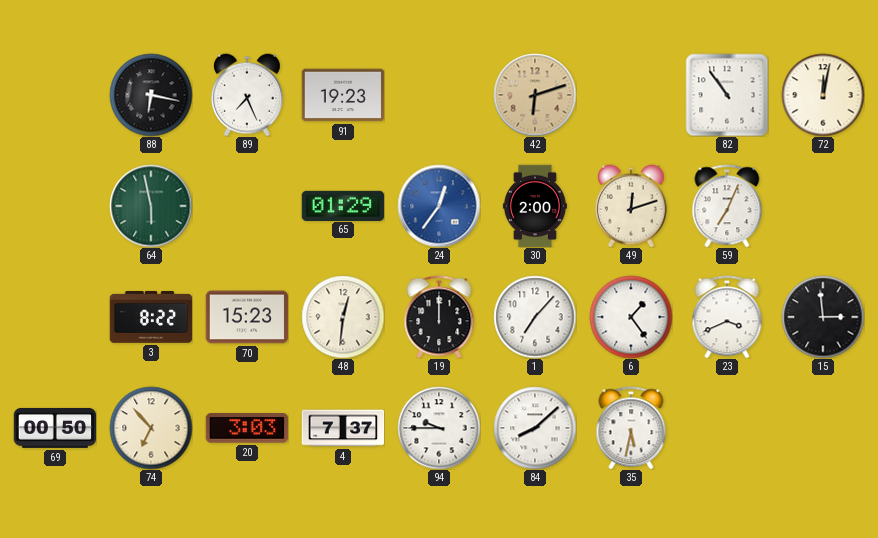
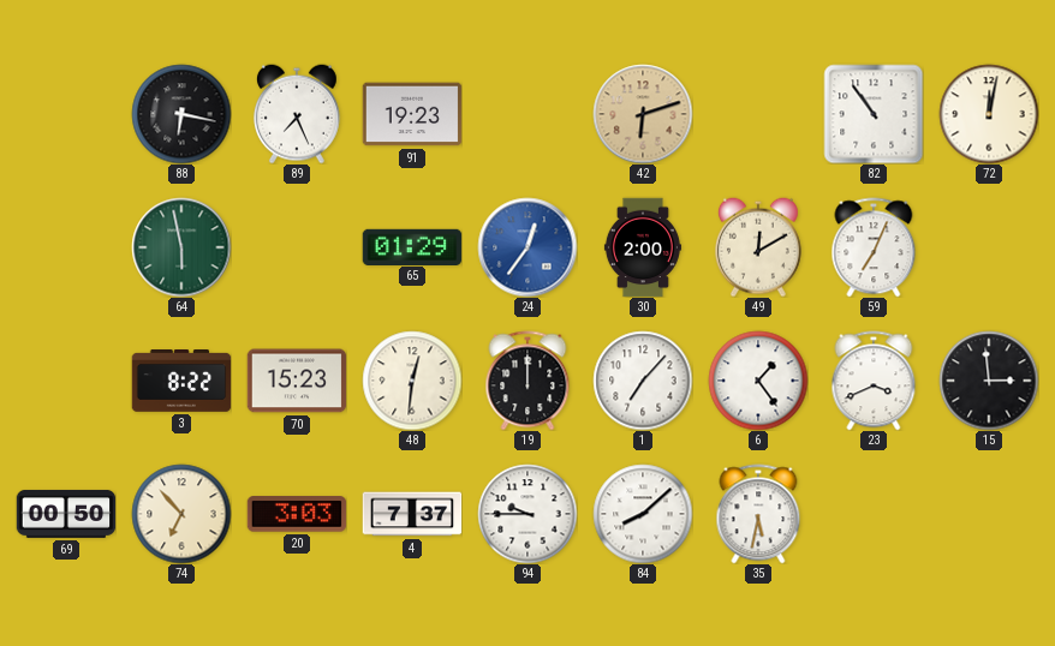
49: 12:12 -> 12:10
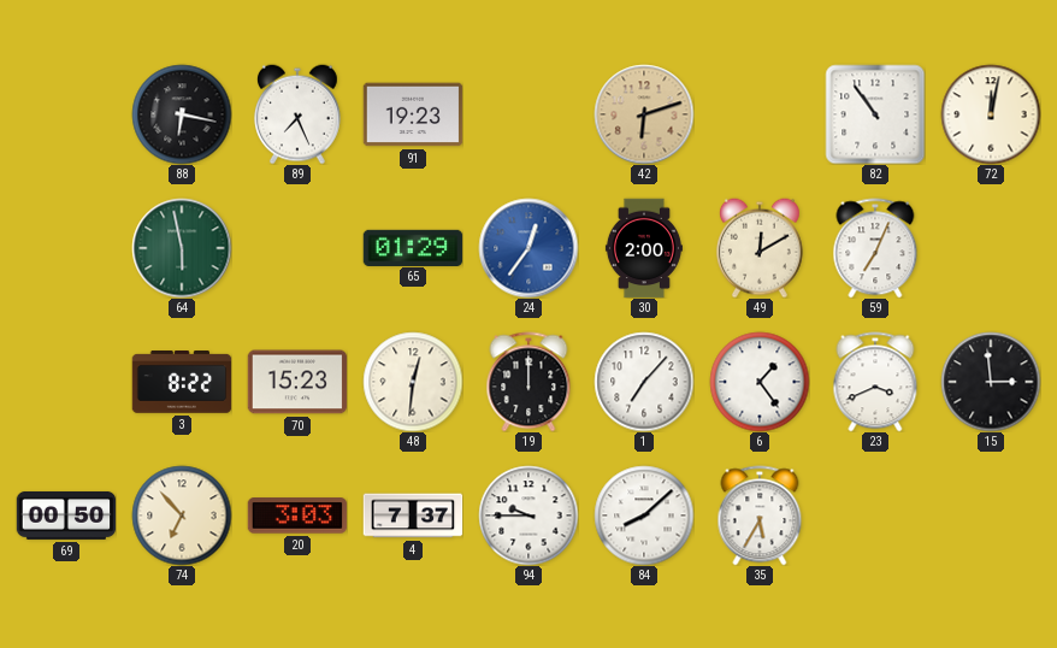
35: 5:32 -> 5:35
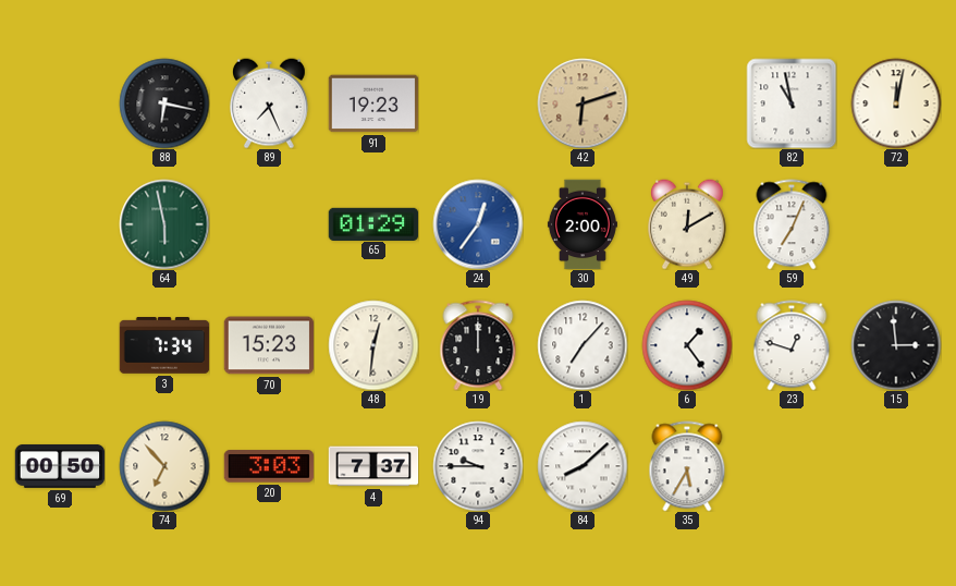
82: 10:54 -> 10:58
3: 8:22 -> 7:34
23: 3:41 -> 12:48
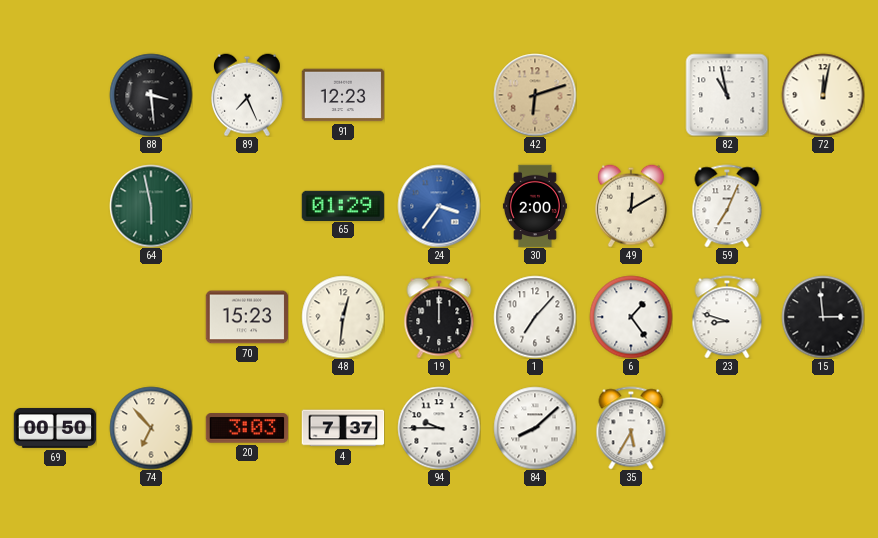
88: 6:17 -> 3:29
91: 19:23 -> 12:23
24: 12:36 -> 3:36
3: 7:34 -> none
23: 12:48 -> 8:48
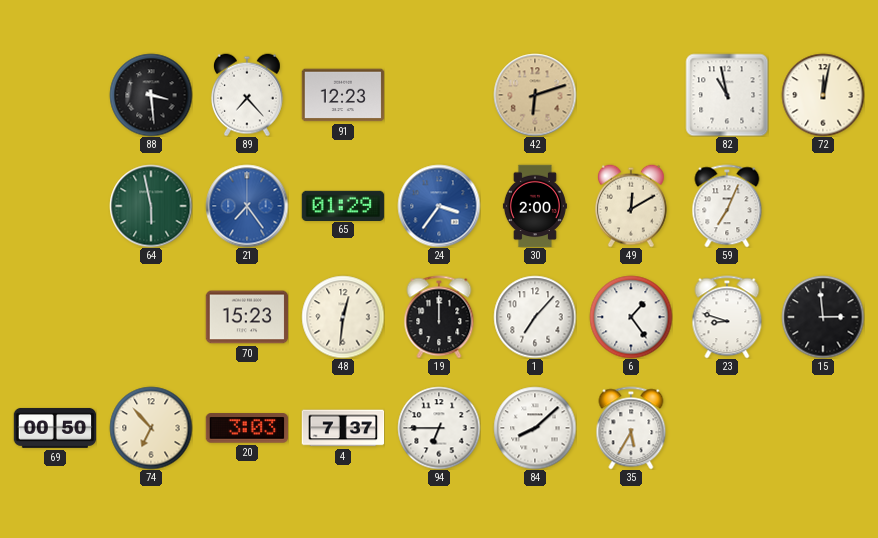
89: 7:26 -> 7:23
21: none -> 7:24
94: 9:45 -> 6:45
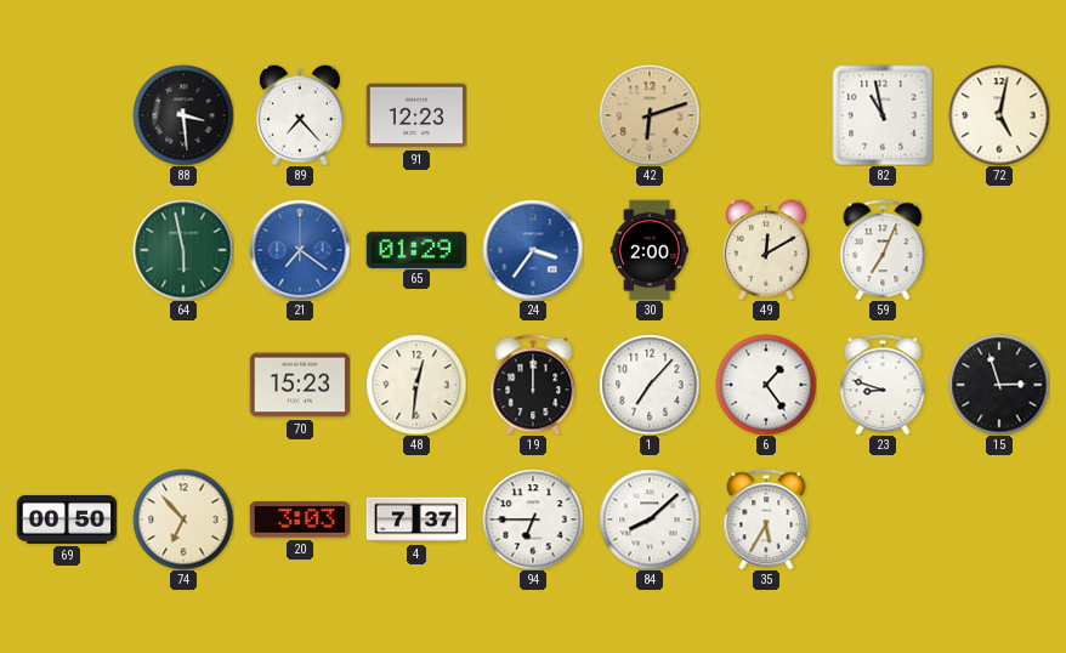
72: 12:02 -> 5:02
21: 7:24 -> 7:21
15: 2:59 -> 2:57
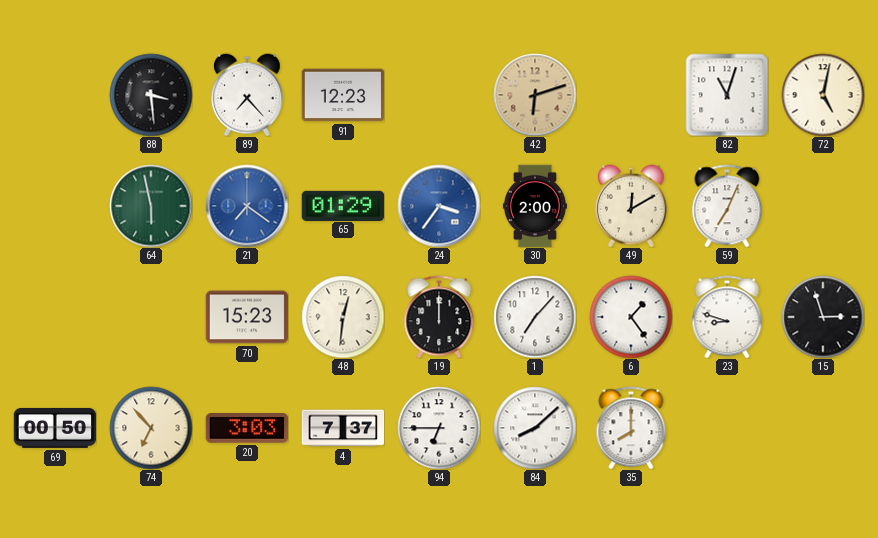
82: 10:58 -> 11:03
35: 5:35 -> 8:00
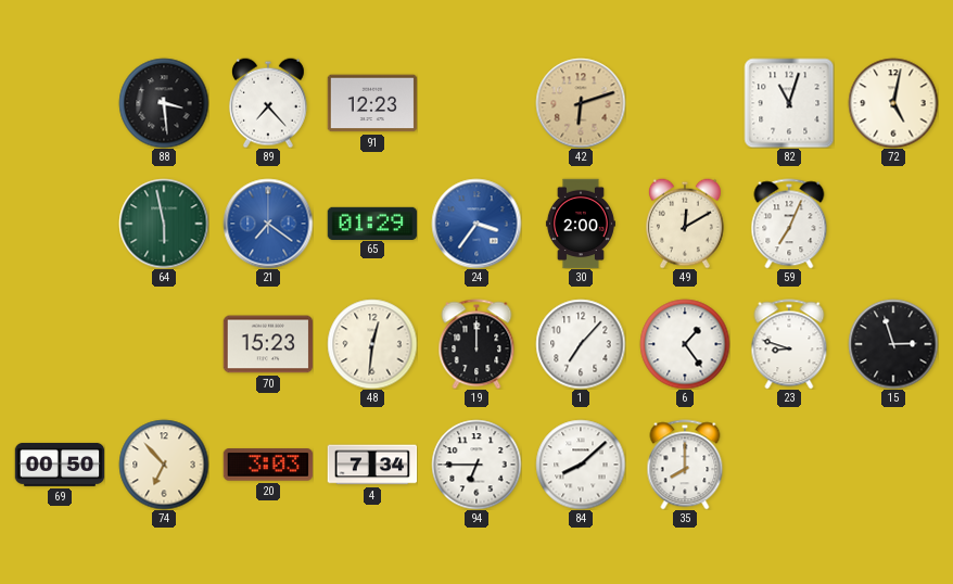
4: 7:37 -> 7:34
